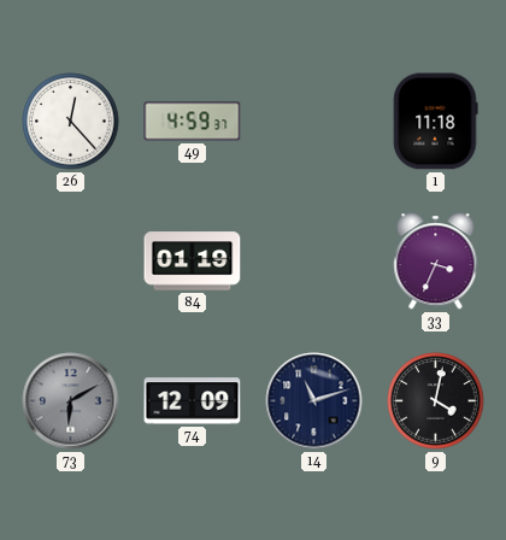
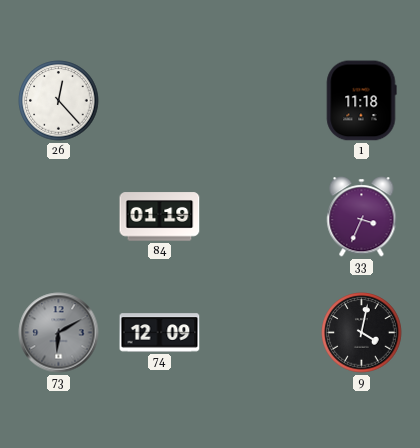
49: 4:59 -> none
14: 11:12 -> none
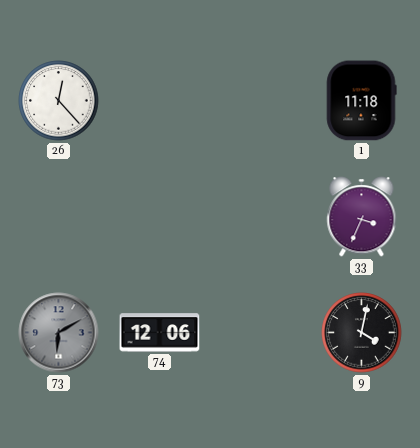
84: 01:19 -> none
74: 12:09 -> 12:06
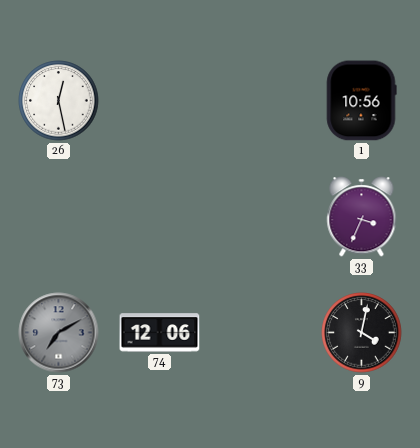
26: 12:23 -> 12:28
1: 11:18 -> 10:56
73: 6:10 -> 7:10
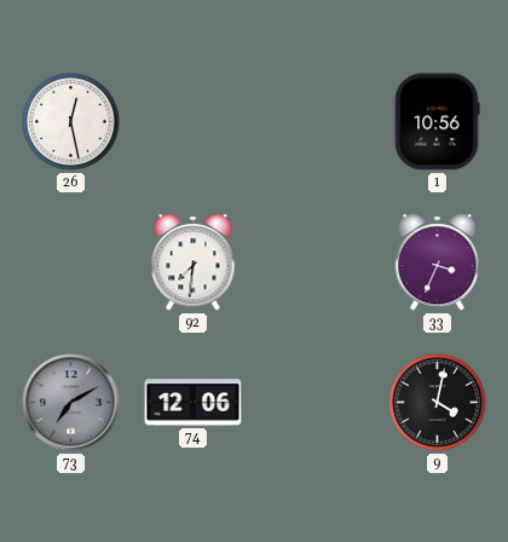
92: none -> 7:31
